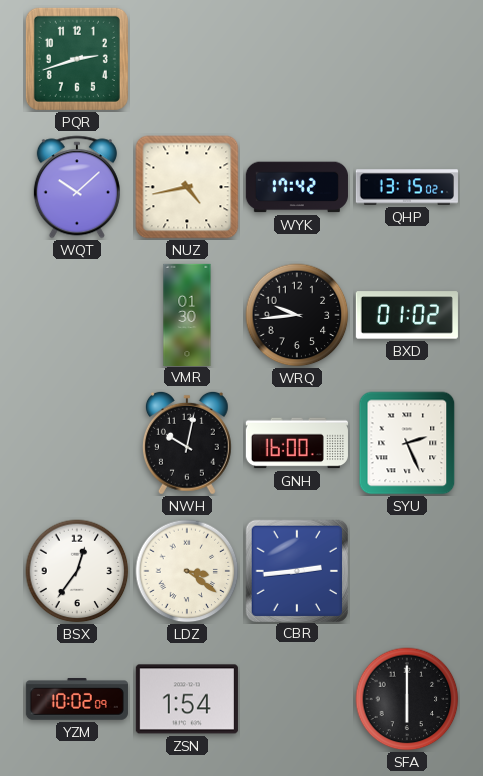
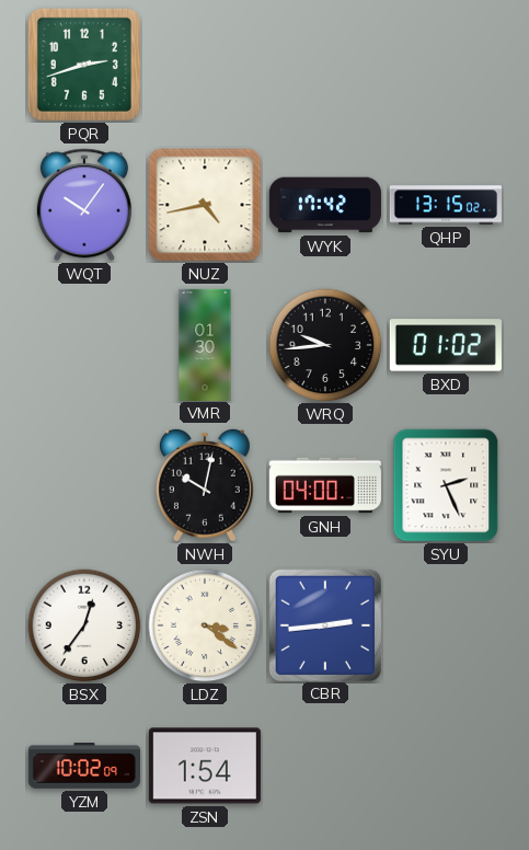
WQT: 10:08 -> 10:06
GNH: 16:00 -> 04:00
SFA: 6:00 -> none
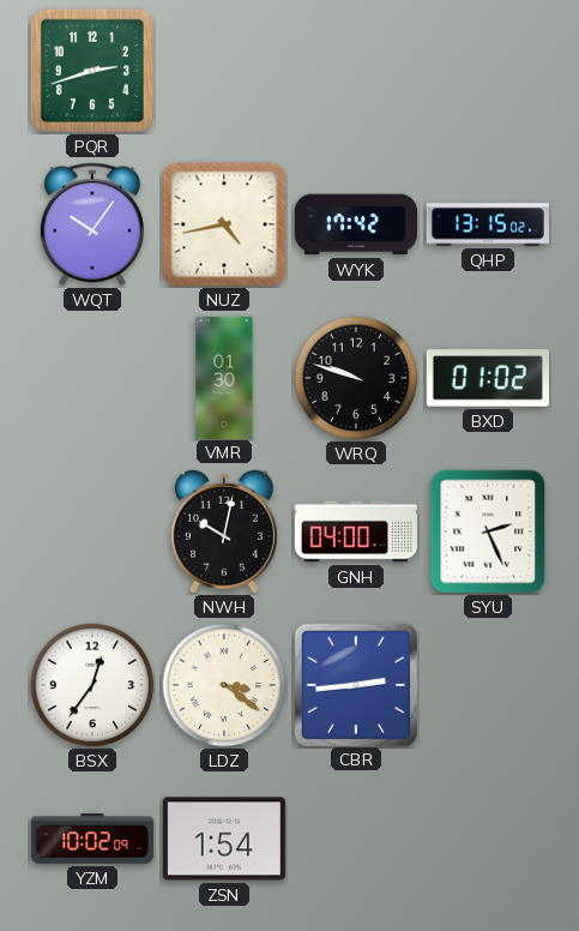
WRQ: 9:44 -> 9:48
